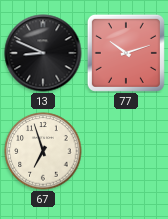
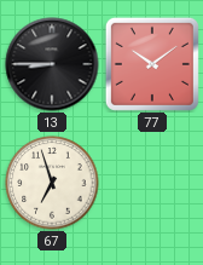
13: 8:49 -> 8:45
77: 10:12 -> 10:09
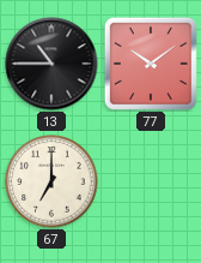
13: 8:45 -> 10:45
67: 6:57 -> 7:00
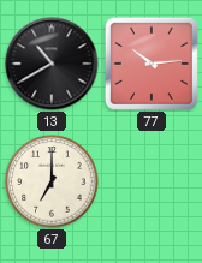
13: 10:45 -> 10:40
77: 10:09 -> 10:14
